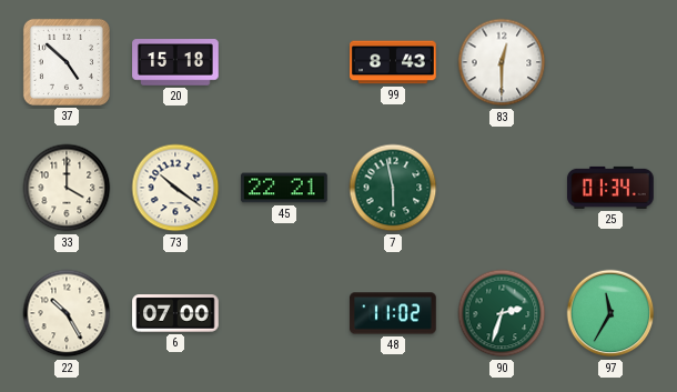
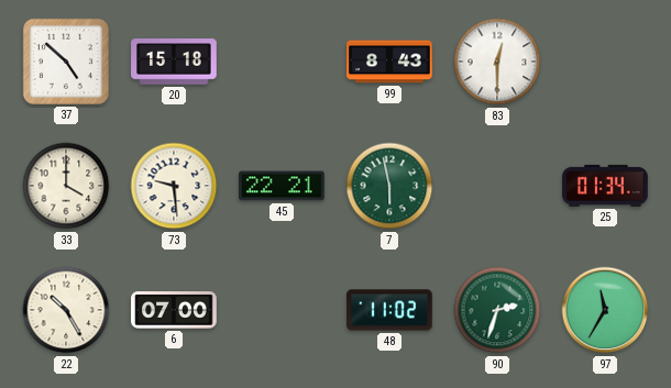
73: 10:21 -> 9:29
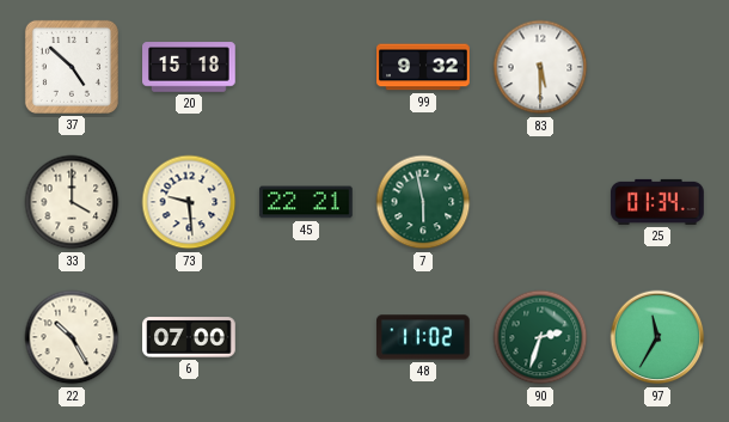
99: 8:43 -> 9:32
83: 12:30 -> 5:30
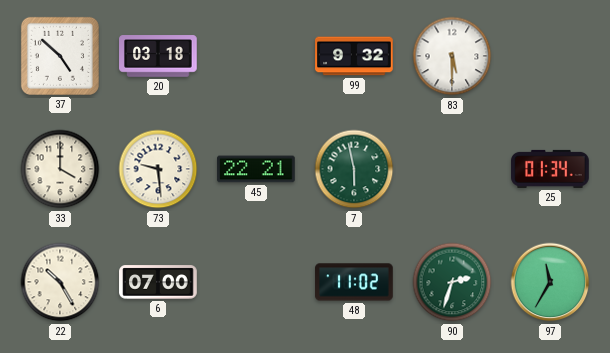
20: 15:18 -> 03:18
